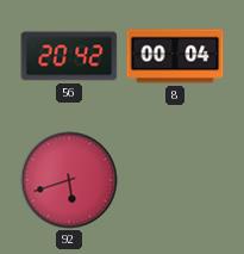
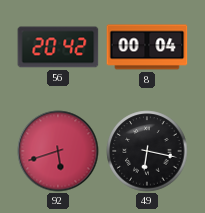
49: none -> 6:17
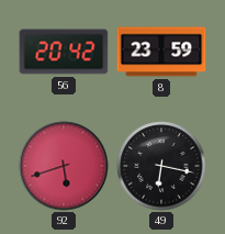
8: 00:04 -> 23:59
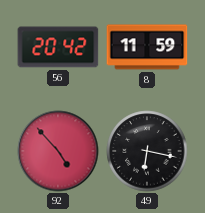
8: 23:59 -> 11:59
92: 5:42 -> 4:53
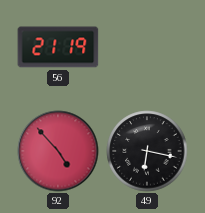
56: 20:42 -> 21:19
8: 11:59 -> none
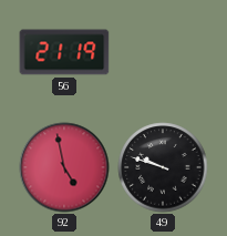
92: 4:53 -> 4:58
49: 6:17 -> 9:48
